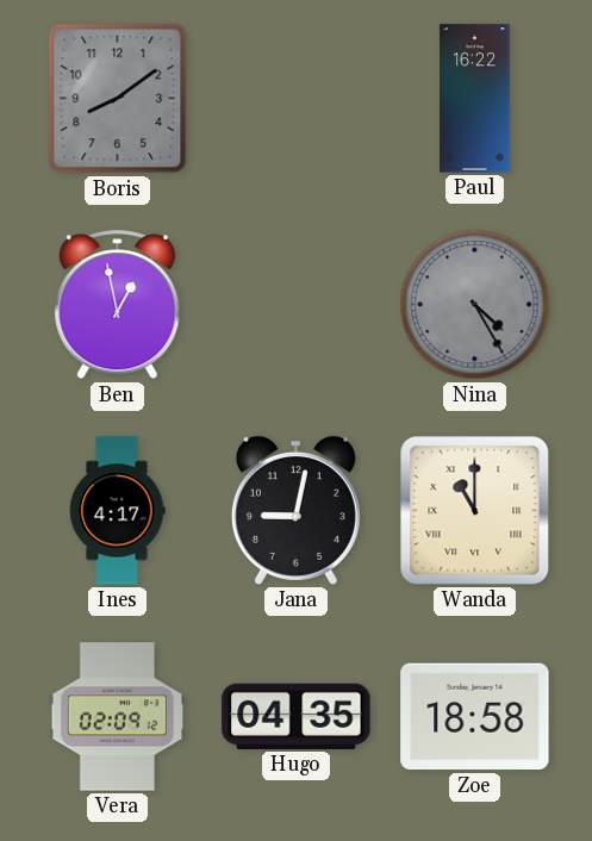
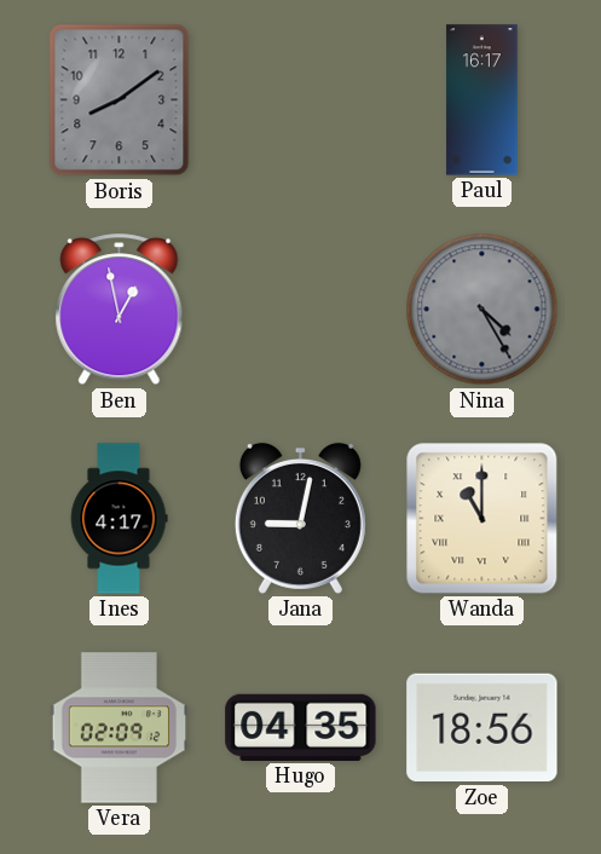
Paul: 16:22 -> 16:17
Zoe: 18:58 -> 18:56
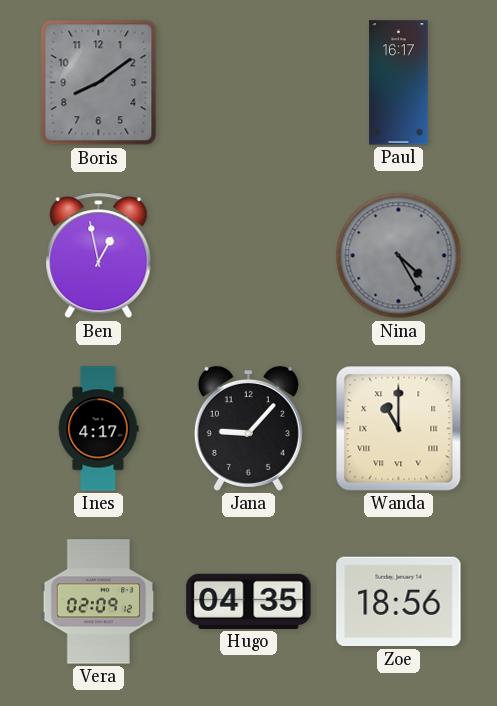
Jana: 9:02 -> 9:07
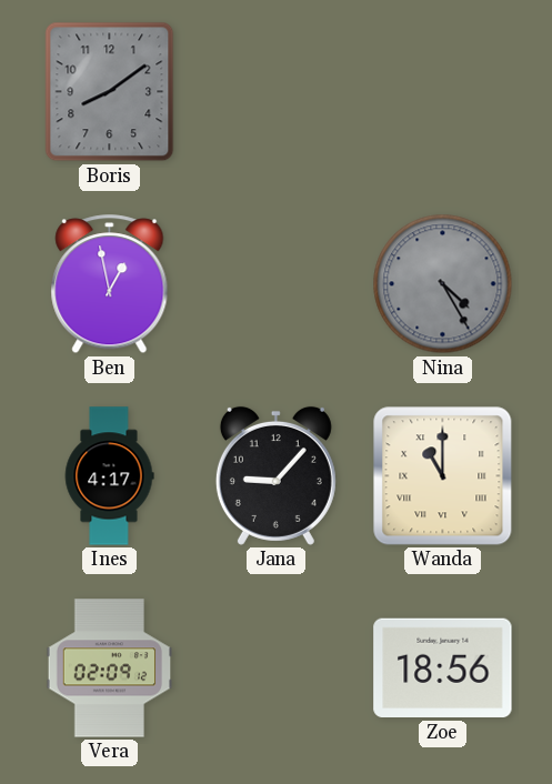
Paul: 16:17 -> none
Hugo: 04:35 -> none
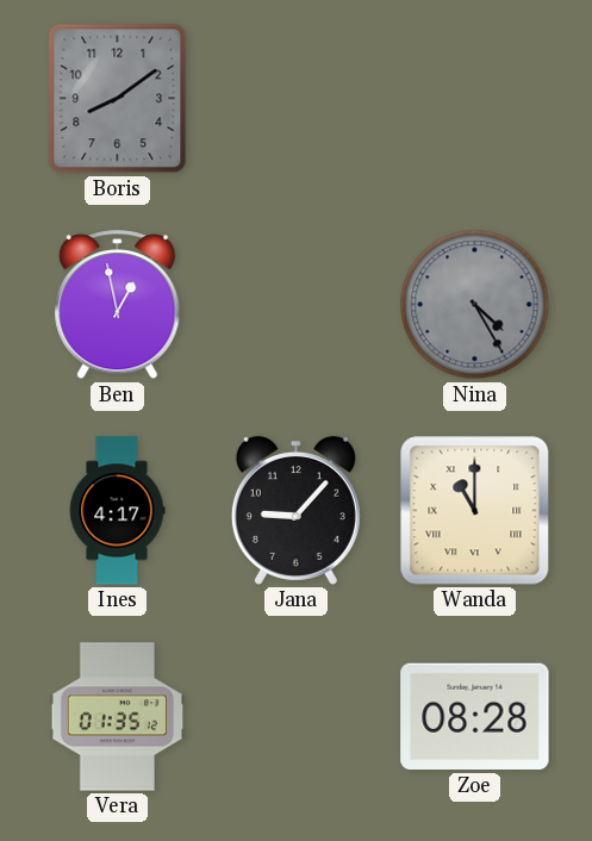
Vera: 02:09 -> 01:35
Zoe: 18:56 -> 08:28
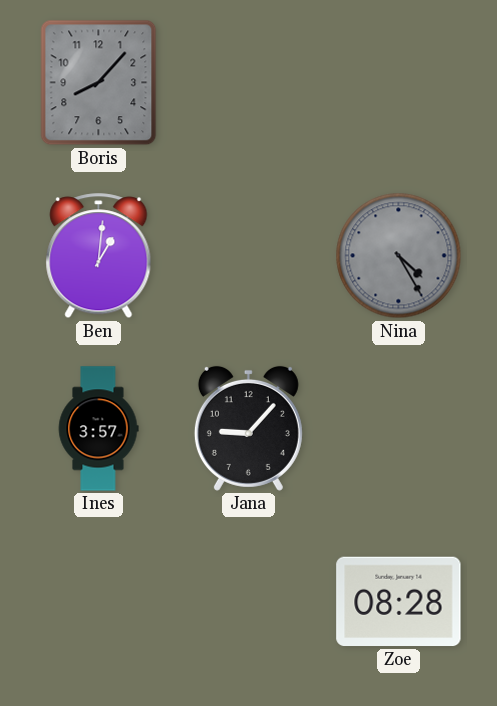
Boris: 8:09 -> 8:07
Ben: 12:58 -> 1:01
Ines: 4:17 -> 3:57
Wanda: 11:00 -> none
Vera: 01:35 -> none
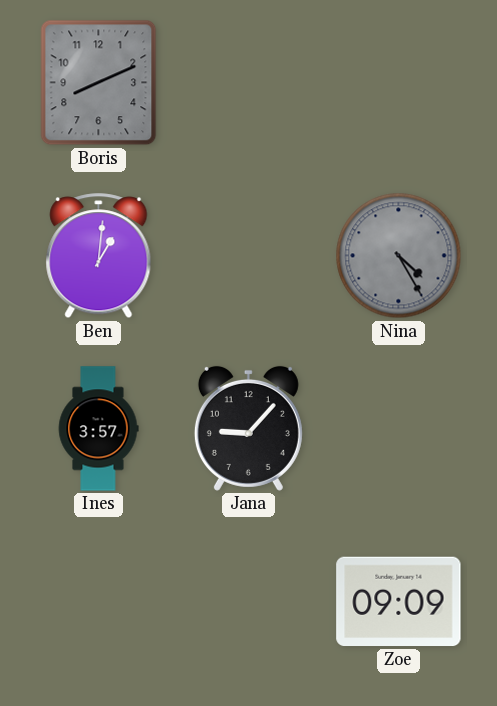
Boris: 8:07 -> 8:11
Zoe: 08:28 -> 09:09
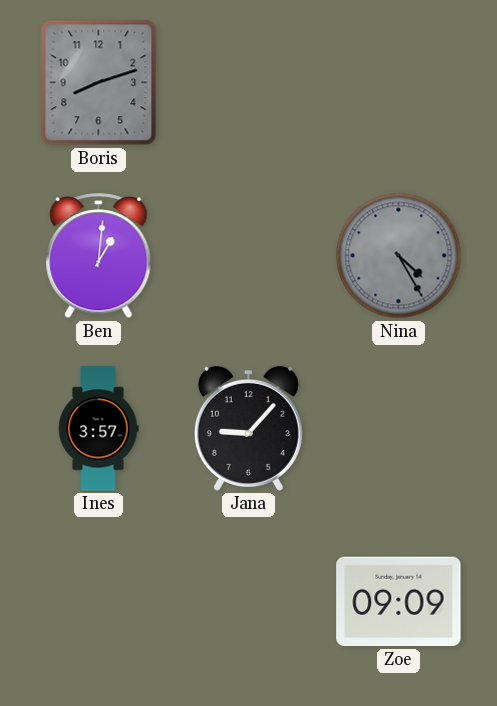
Boris: 8:11 -> 8:12
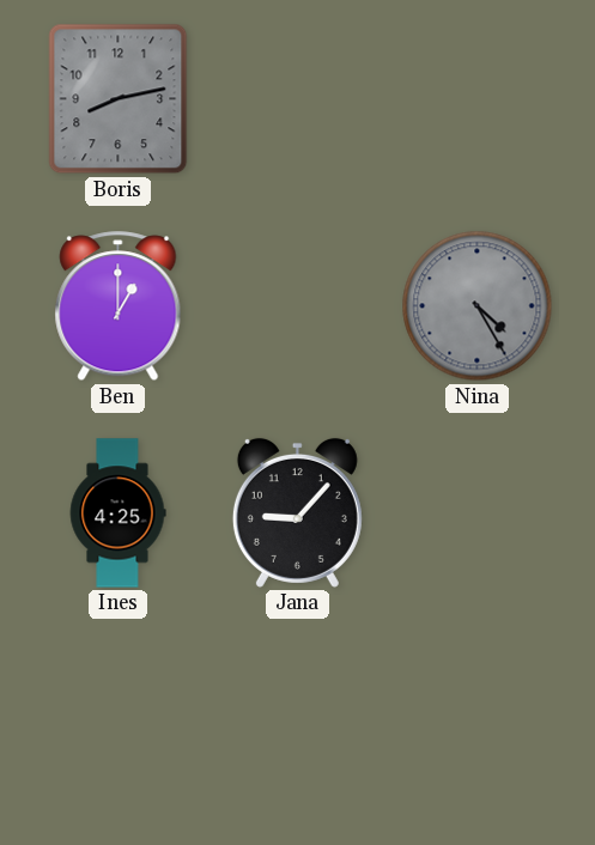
Boris: 8:12 -> 8:13
Ben: 1:01 -> 1:00
Ines: 3:57 -> 4:25
Zoe: 09:09 -> none
